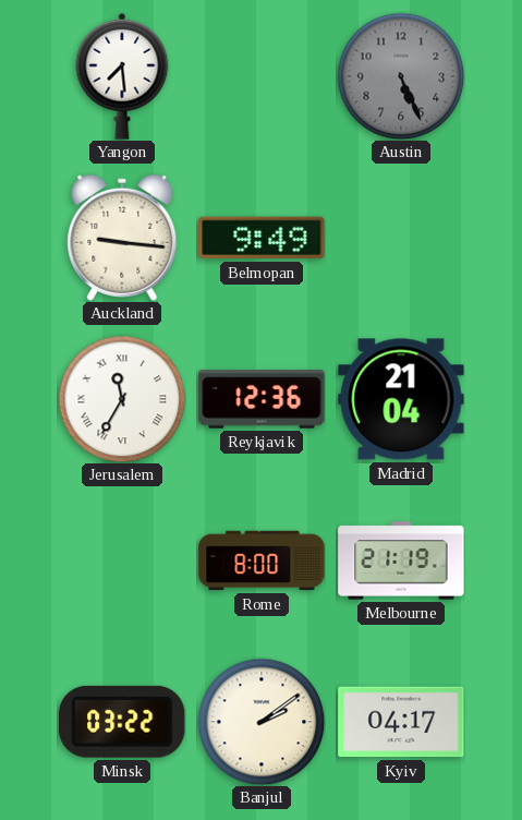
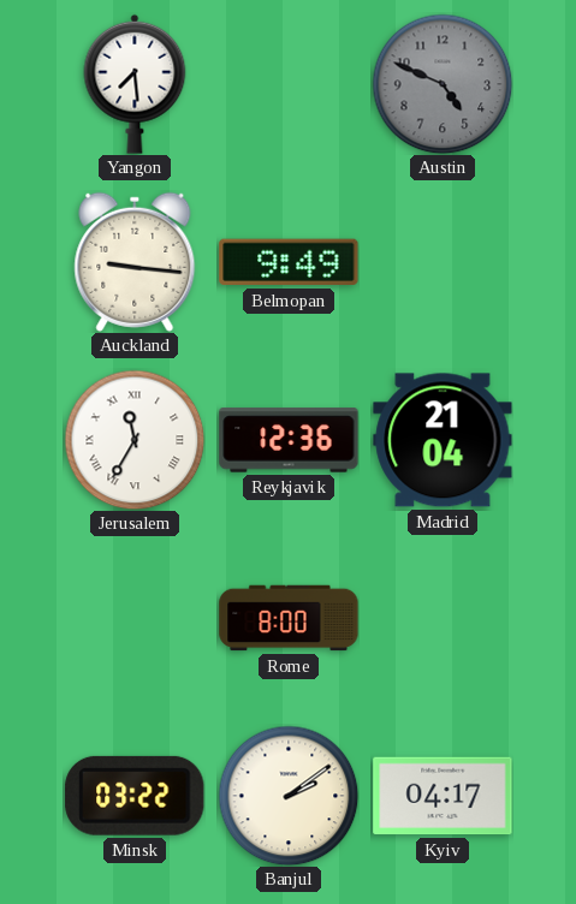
Austin: 5:26 -> 4:49
Melbourne: 21:19 -> none
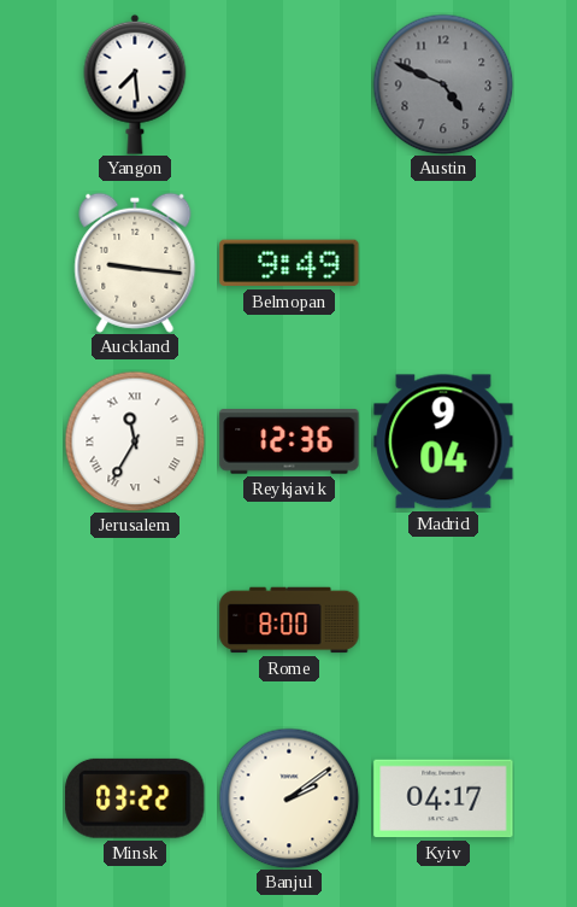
Madrid: 21:04 -> 9:04
